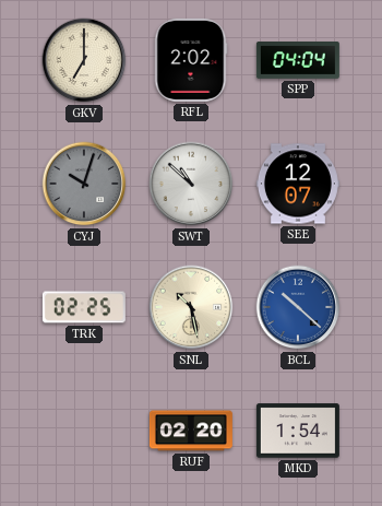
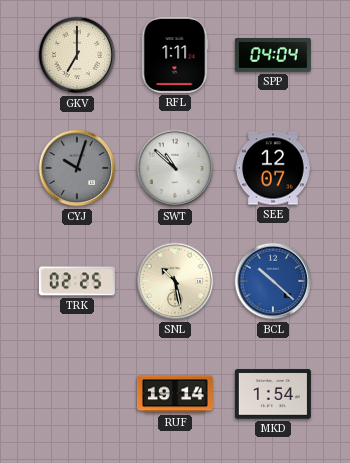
RFL: 2:02 -> 1:11
RUF: 02:20 -> 19:14
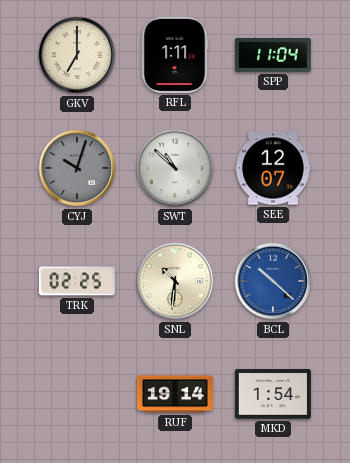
SPP: 04:04 -> 11:04
SNL: 10:28 -> 10:31
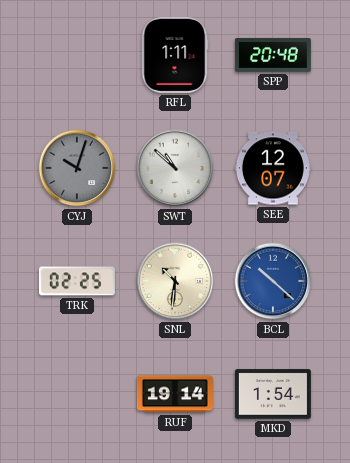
GKV: 7:00 -> none
SPP: 11:04 -> 20:48
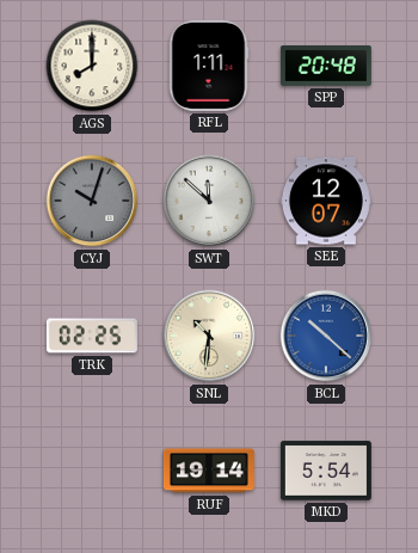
AGS: none -> 8:00
SWT: 10:52 -> 11:52
MKD: 1:54 -> 5:54
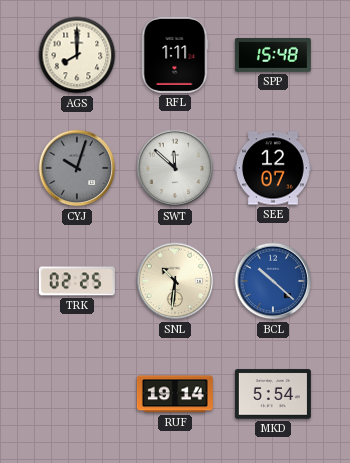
SPP: 20:48 -> 15:48
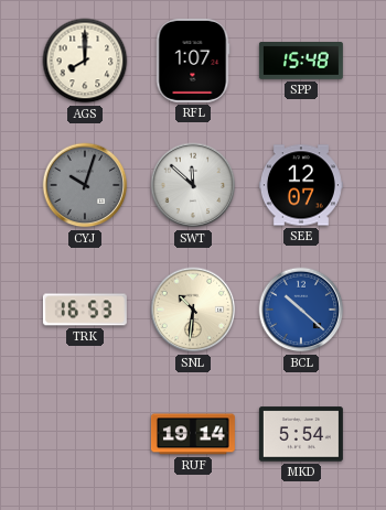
RFL: 1:11 -> 1:07
TRK: 02:25 -> 16:53
